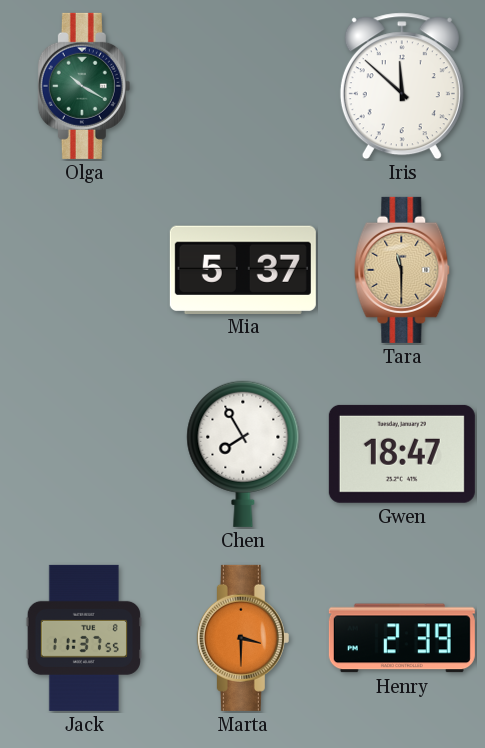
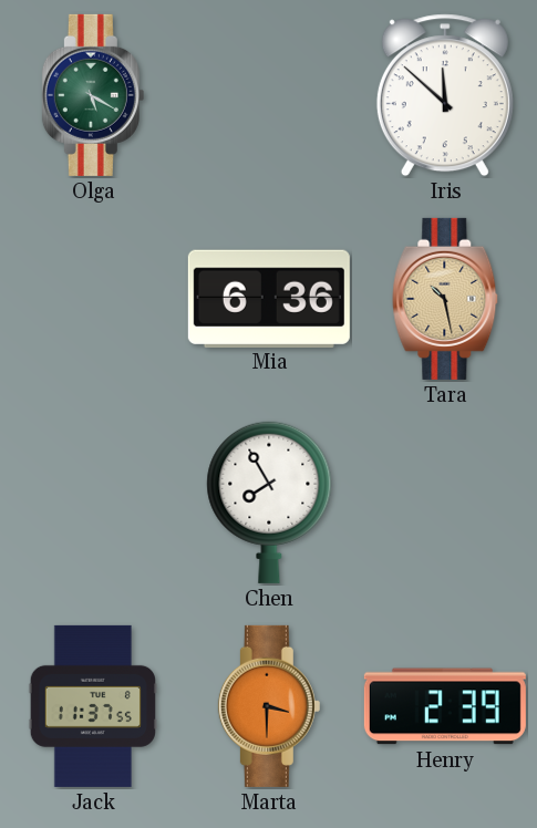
Olga: 10:20 -> 5:20
Mia: 5:37 -> 6:36
Tara: 11:30 -> 10:28
Gwen: 18:47 -> none
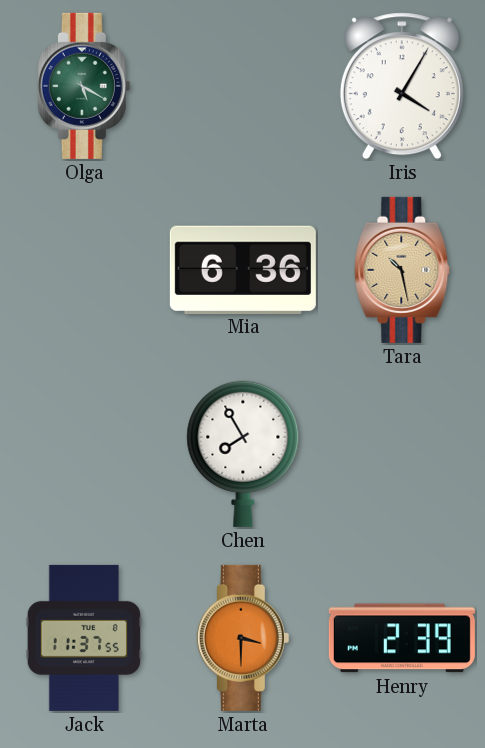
Iris: 11:52 -> 4:05
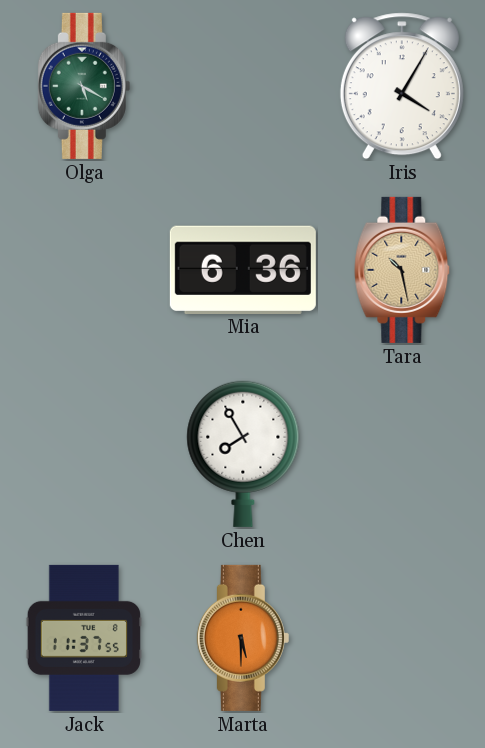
Marta: 3:30 -> 5:30
Henry: 2:39 -> none
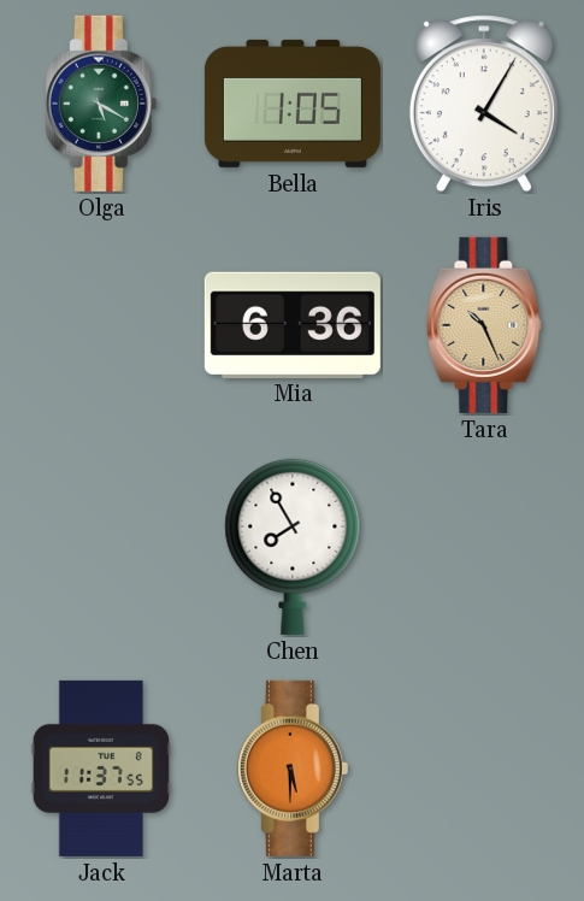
Bella: none -> 1:05
Tara: 10:28 -> 10:26
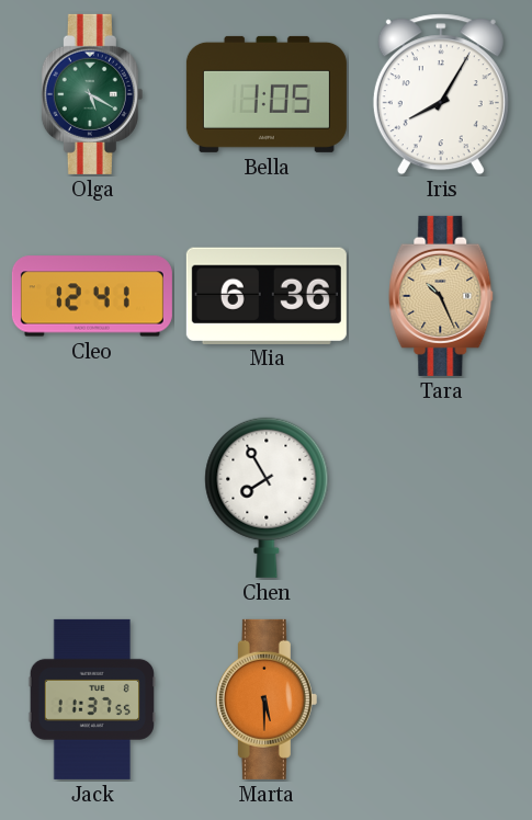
Iris: 4:05 -> 8:05
Cleo: none -> 12:41
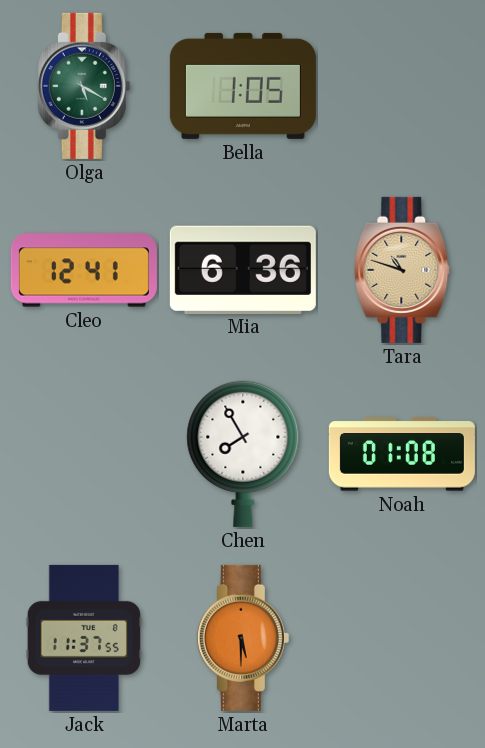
Iris: 8:05 -> none
Tara: 10:26 -> 10:48
Noah: none -> 01:08
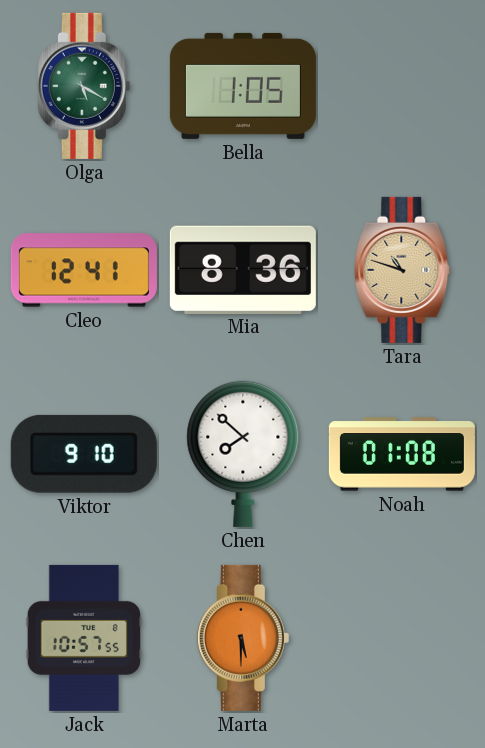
Mia: 6:36 -> 8:36
Viktor: none -> 9:10
Chen: 7:55 -> 7:52
Jack: 11:37 -> 10:57
